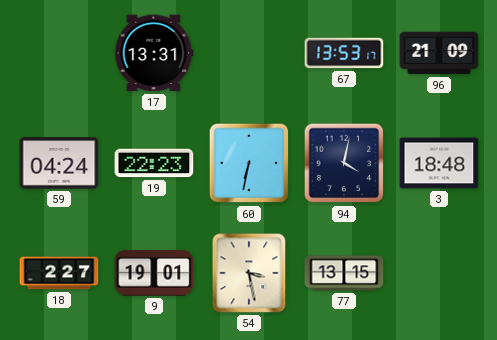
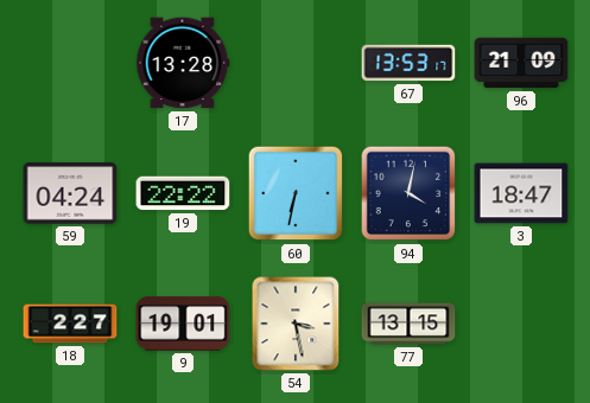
17: 13:31 -> 13:28
19: 22:23 -> 22:22
3: 18:48 -> 18:47
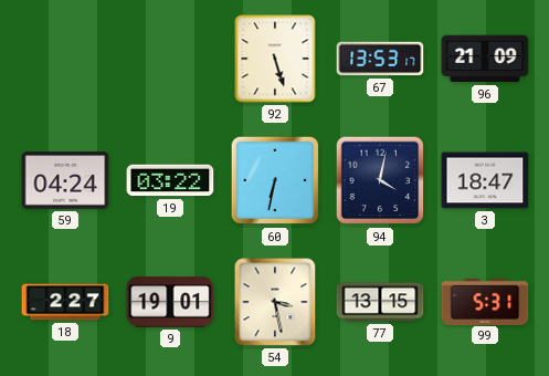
17: 13:28 -> none
92: none -> 5:27
19: 22:22 -> 03:22
99: none -> 5:31
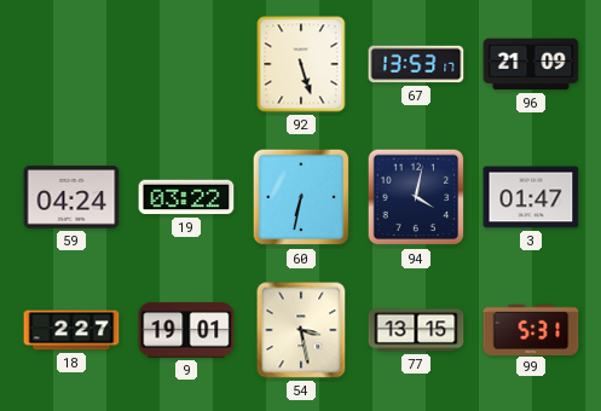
3: 18:47 -> 01:47
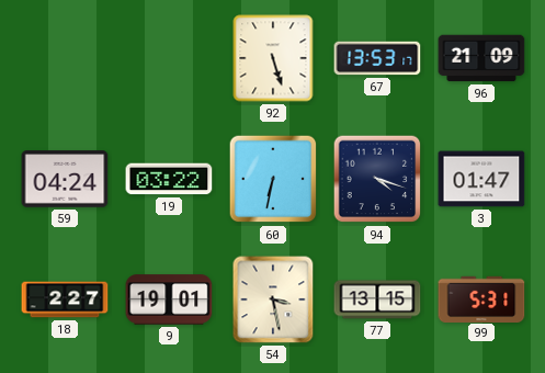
94: 4:02 -> 4:18
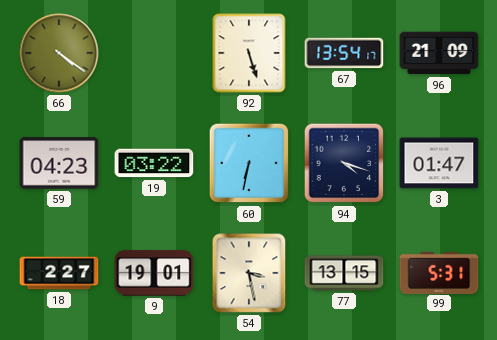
66: none -> 4:21
67: 13:53 -> 13:54
59: 04:24 -> 04:23
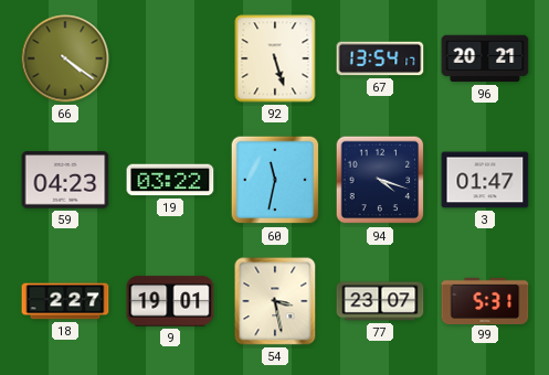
96: 21:09 -> 20:21
60: 6:32 -> 11:32
77: 13:15 -> 23:07
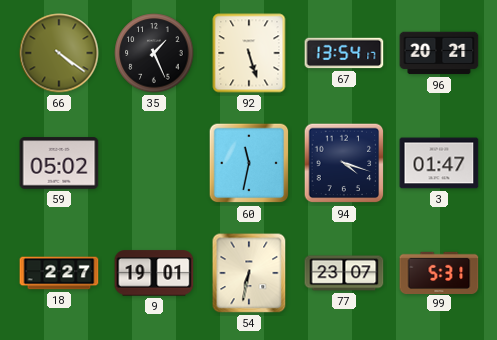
35: none -> 1:26
59: 04:23 -> 05:02
19: 03:22 -> none
54: 3:28 -> 6:32
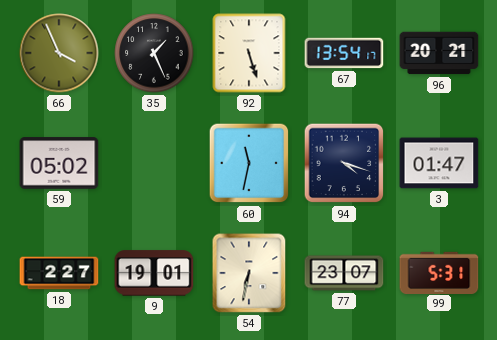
66: 4:21 -> 3:56
